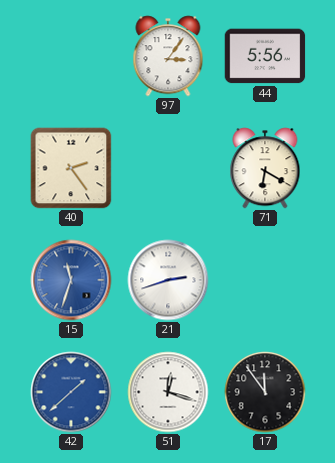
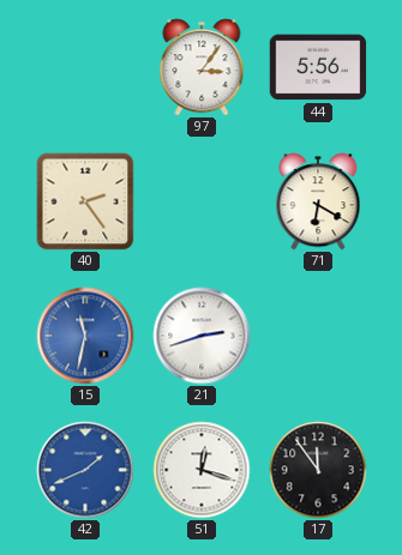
15: 11:33 -> 11:32
42: 1:38 -> 1:41
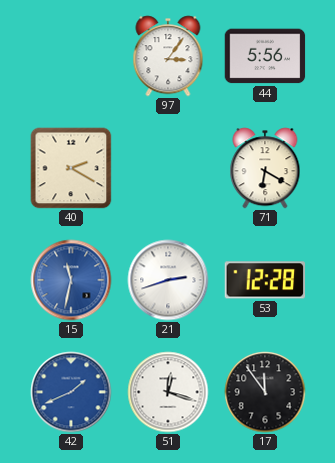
40: 2:24 -> 2:20
53: none -> 12:28
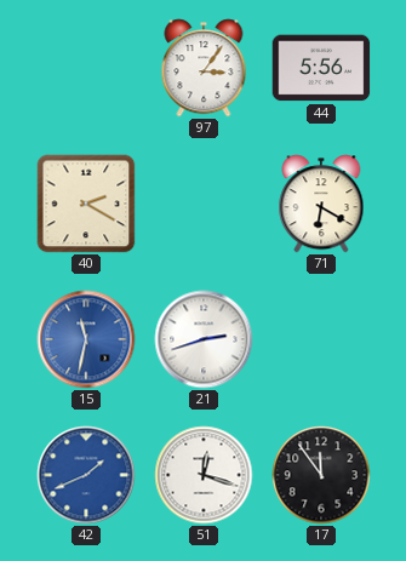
53: 12:28 -> none
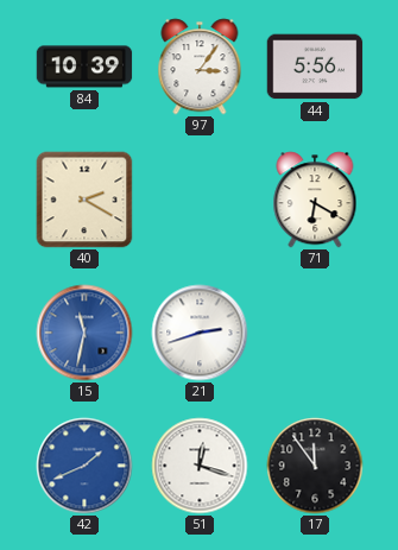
84: none -> 10:39
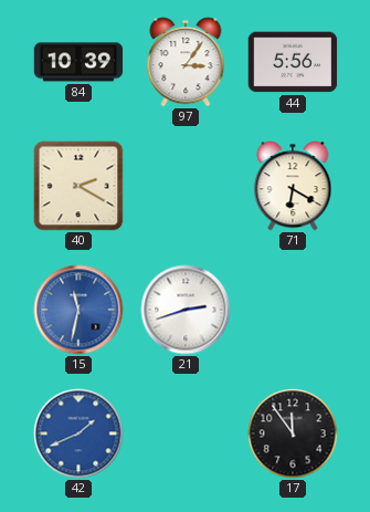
51: 12:18 -> none
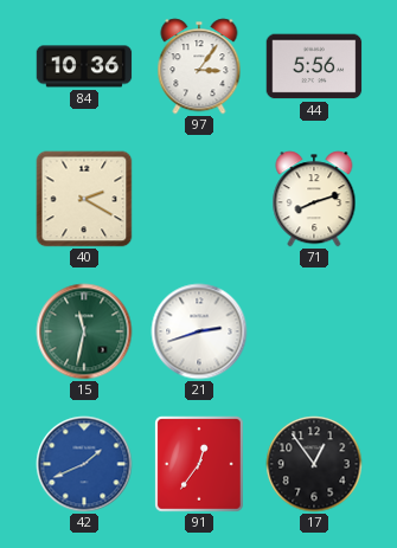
84: 10:39 -> 10:36
71: 6:20 -> 8:12
15 dial: blue -> green
91: none -> 12:36
17: 11:54 -> 12:54
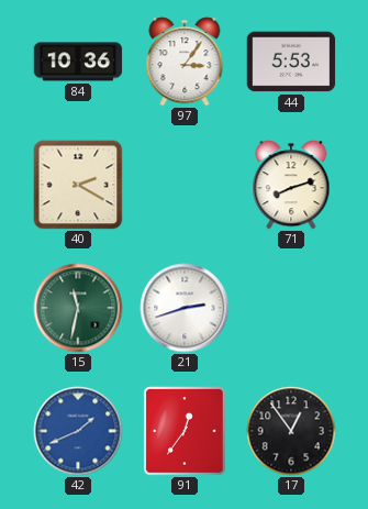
44: 5:56 -> 5:53
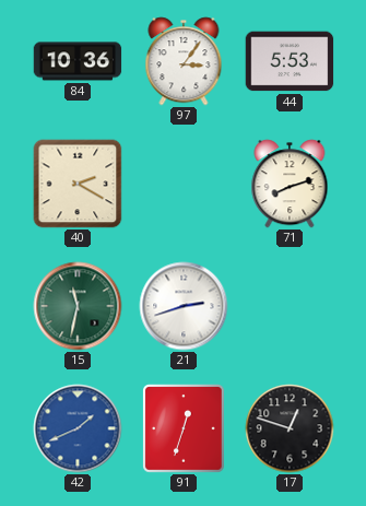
91: 12:36 -> 12:33
17: 12:54 -> 12:48
